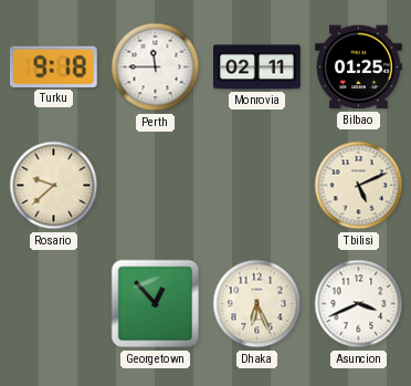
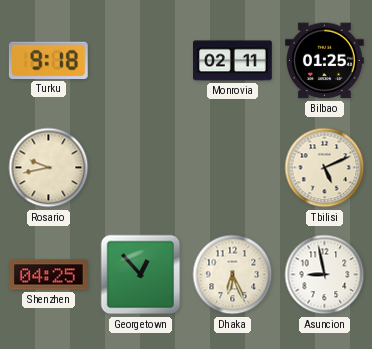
Perth: 11:45 -> none
Rosario: 9:38 -> 9:43
Shenzhen: none -> 04:25
Asuncion: 3:41 -> 8:58
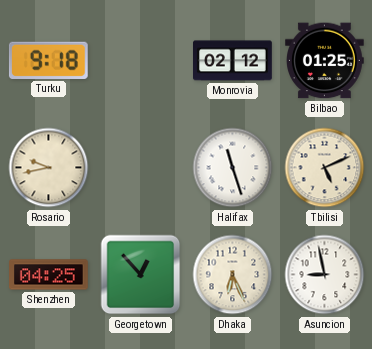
Monrovia: 02:11 -> 02:12
Halifax: none -> 11:27
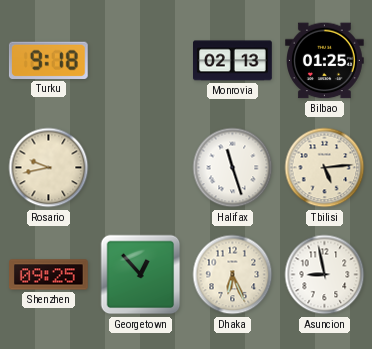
Monrovia: 02:12 -> 02:13
Tbilisi: 5:11 -> 5:14
Shenzhen: 04:25 -> 09:25
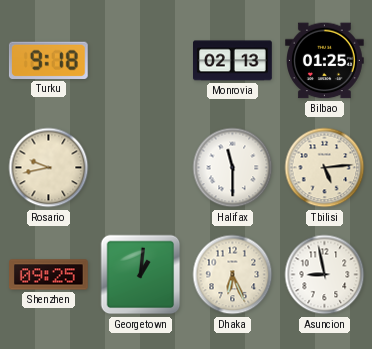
Halifax: 11:27 -> 11:30
Georgetown: 12:53 -> 1:01
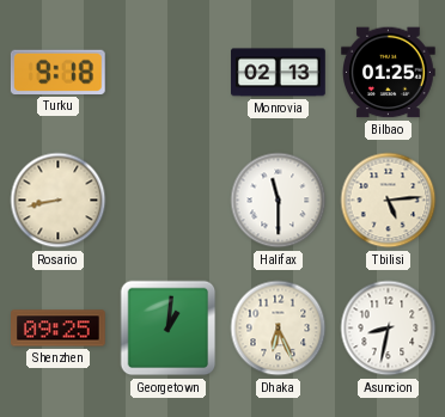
Rosario: 9:43 -> 8:43
Asuncion: 8:58 -> 8:32
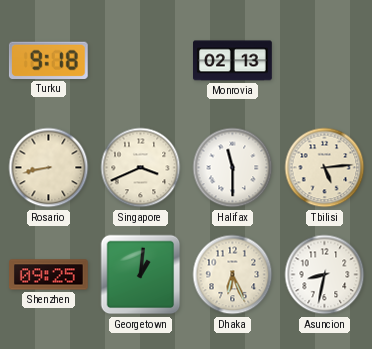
Bilbao: 01:25 -> none
Singapore: none -> 3:41
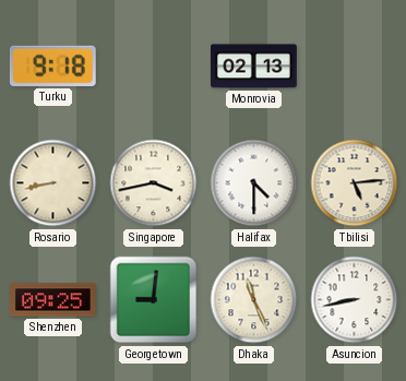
Singapore: 3:41 -> 3:43
Halifax: 11:30 -> 4:30
Georgetown: 1:01 -> 9:01
Dhaka: 6:26 -> 11:26
Asuncion: 8:32 -> 8:43
